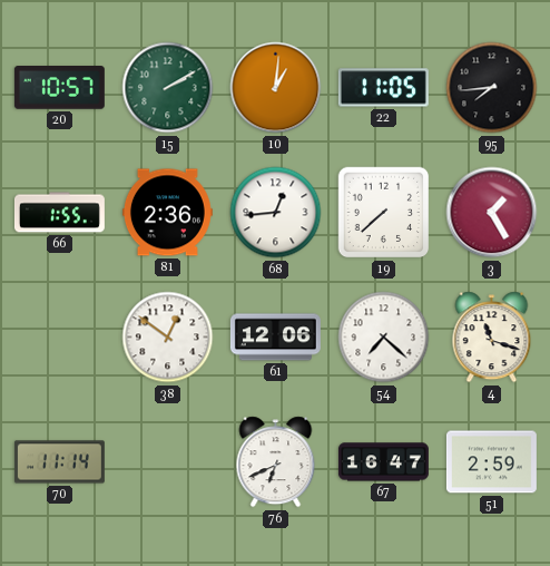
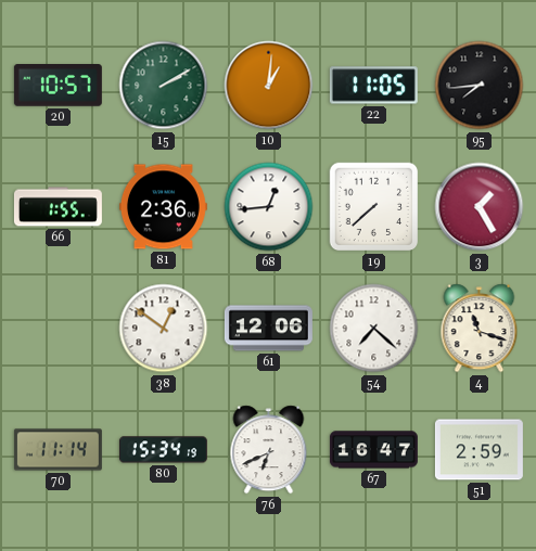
80: none -> 15:34
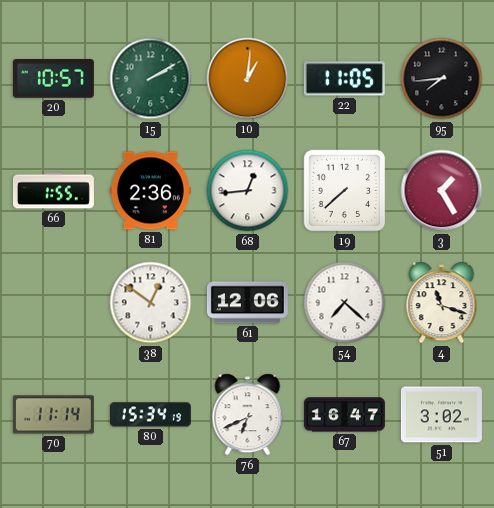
51: 2:59 -> 3:02
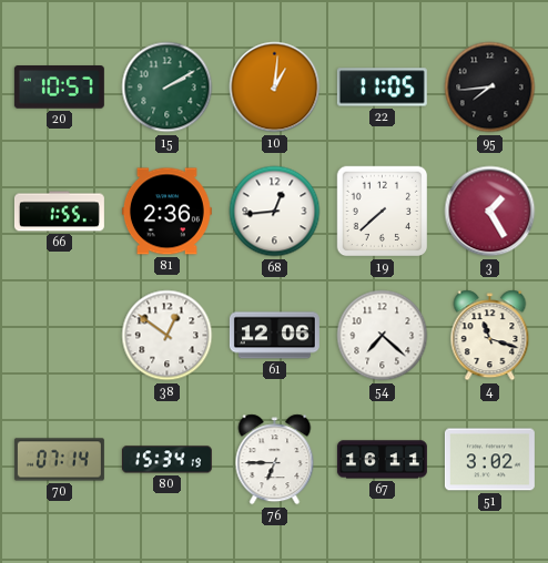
70: 11:14 -> 07:14
76: 6:41 -> 6:45
67: 16:47 -> 16:11
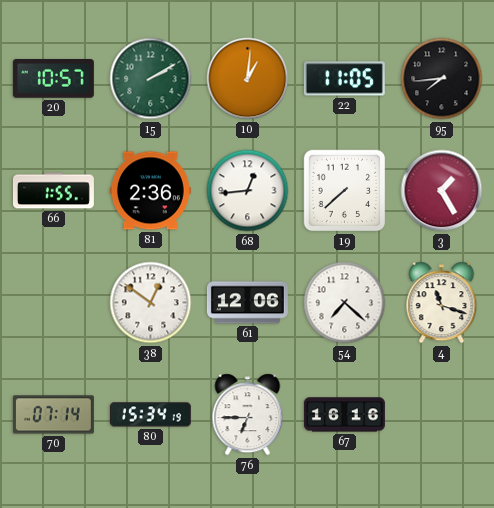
67: 16:11 -> 16:16
51: 3:02 -> none
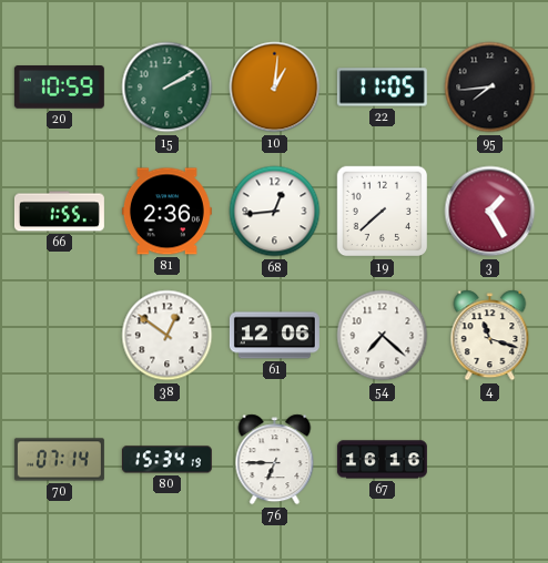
20: 10:57 -> 10:59
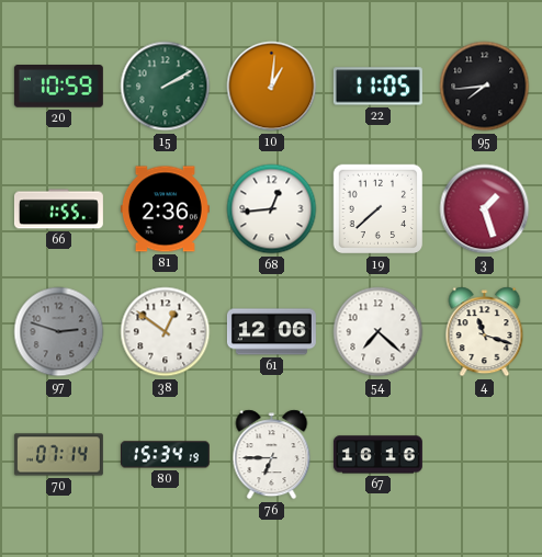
3: 1:25 -> 1:27
97: none -> 2:48
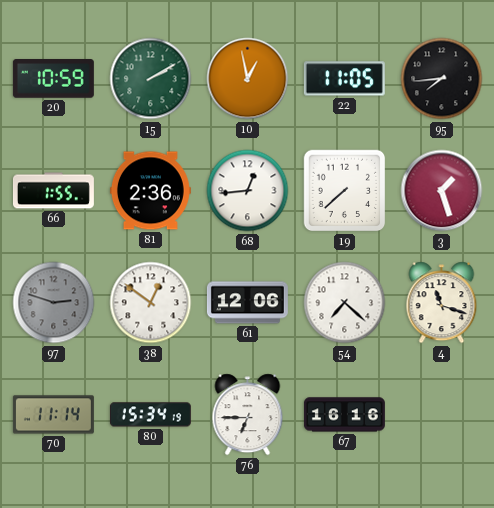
10: 1:01 -> 12:58
70: 07:14 -> 11:14
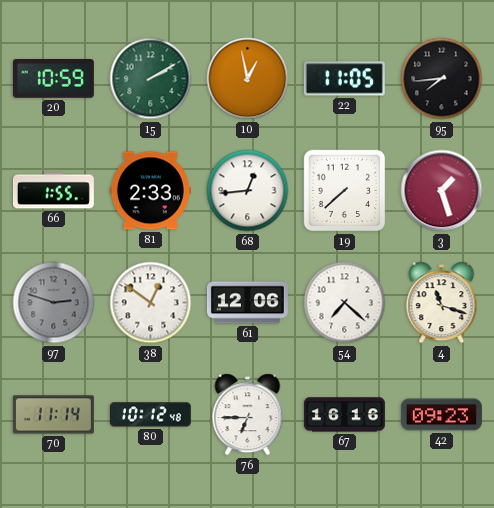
81: 2:36 -> 2:33
80: 15:34 -> 10:12
42: none -> 09:23
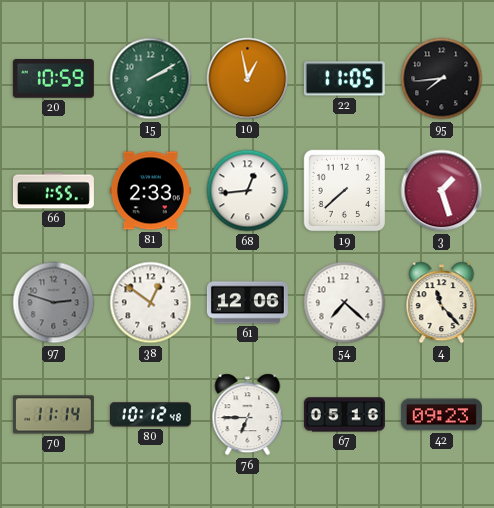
4: 11:18 -> 11:23
67: 16:16 -> 05:16
